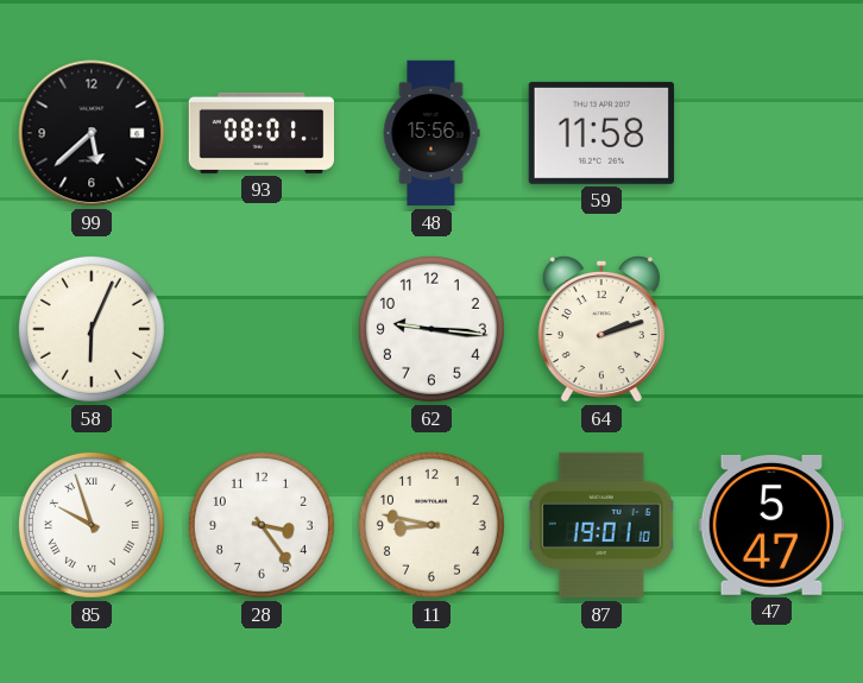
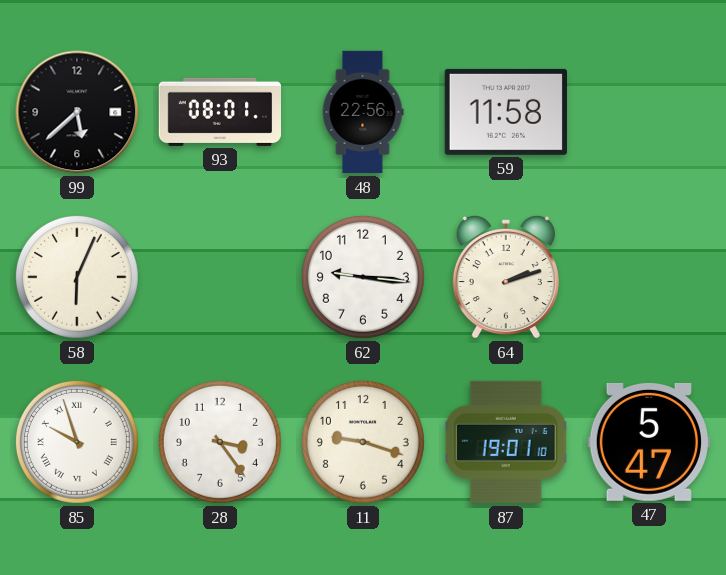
48: 15:56 -> 22:56
11: 8:47 -> 9:18
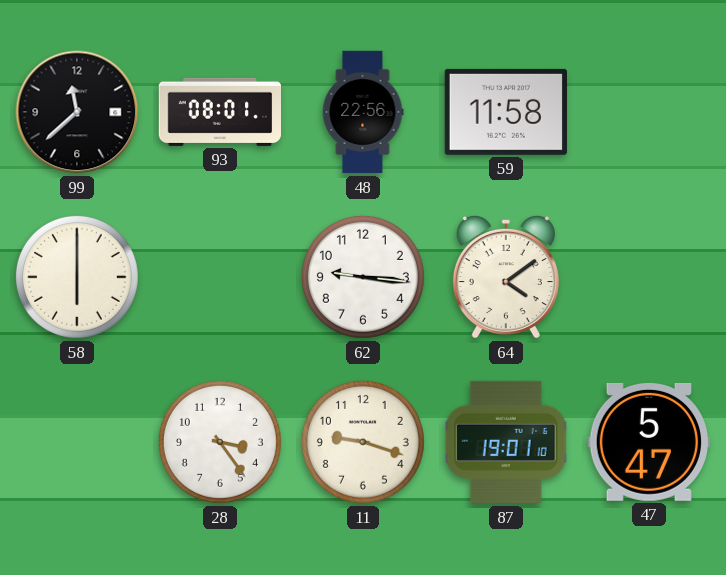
99: 5:38 -> 11:38
58: 6:04 -> 6:00
64: 2:12 -> 4:09
85: 9:57 -> none
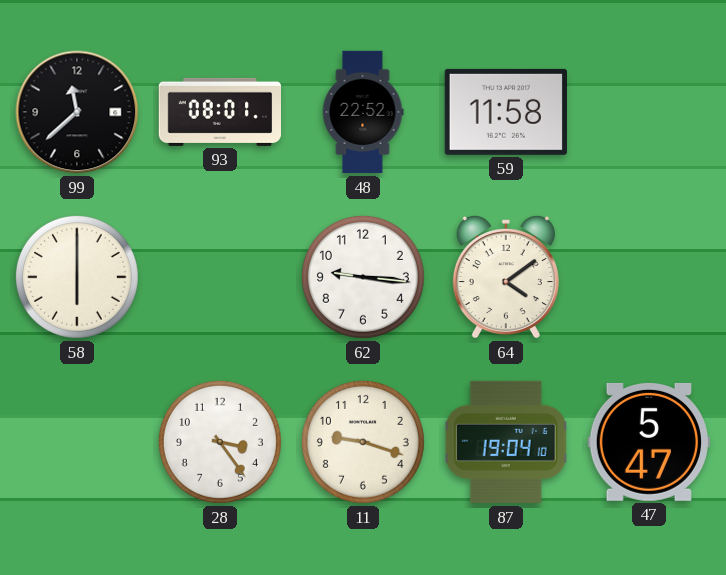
48: 22:56 -> 22:52
87: 19:01 -> 19:04
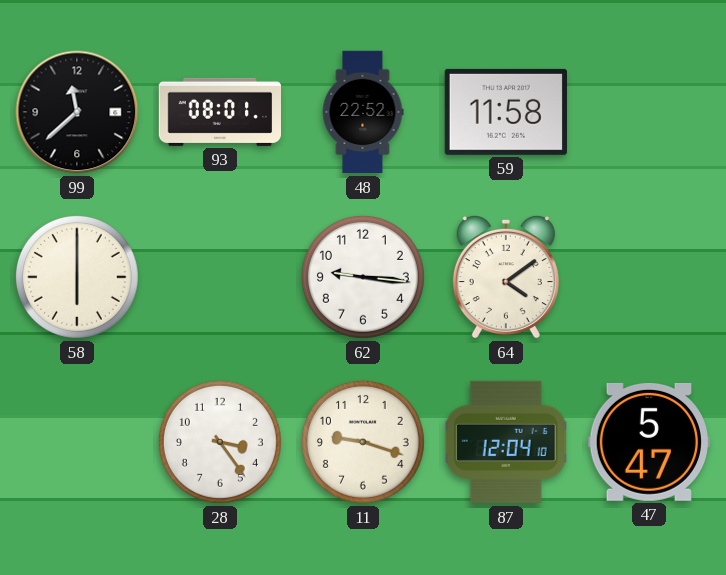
87: 19:04 -> 12:04
